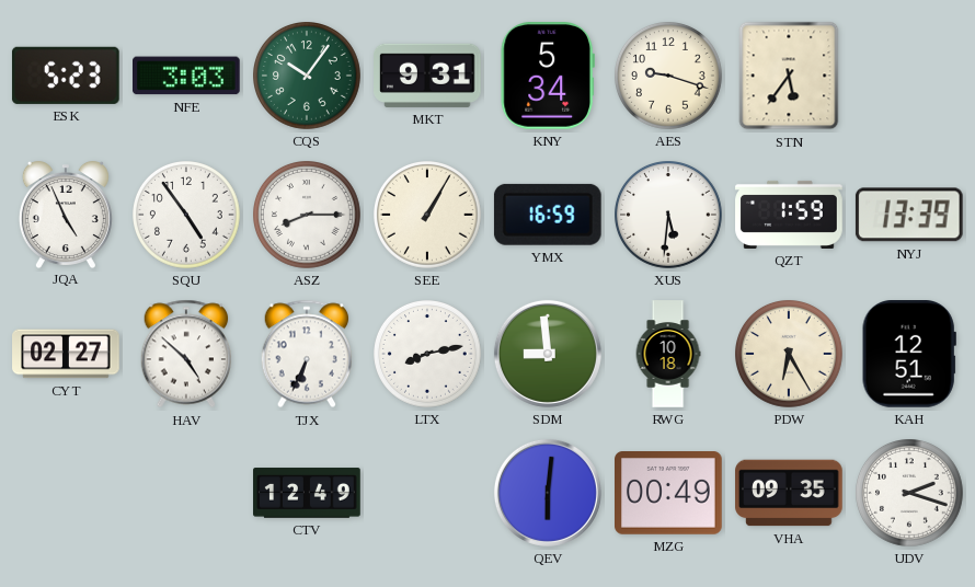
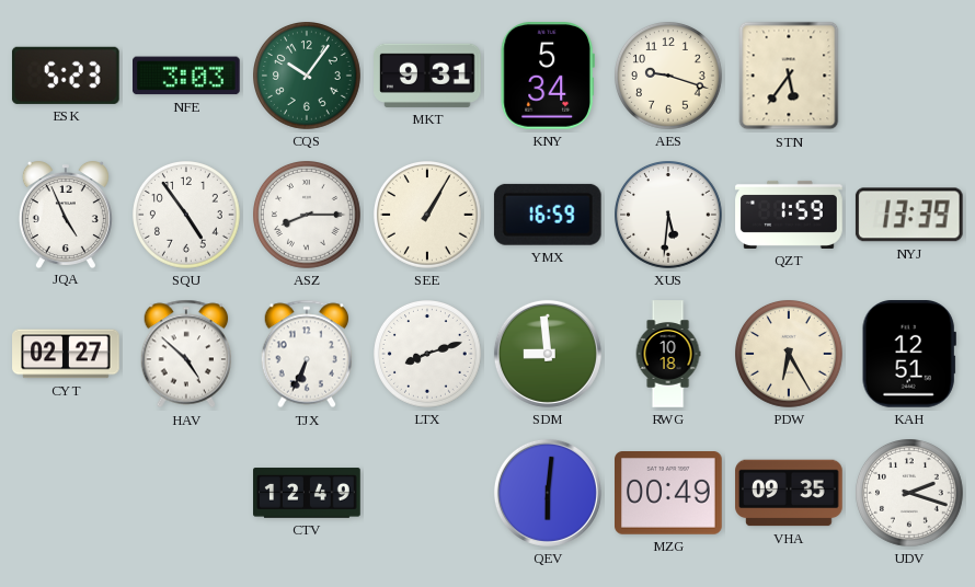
LTX: 8:13 -> 8:12
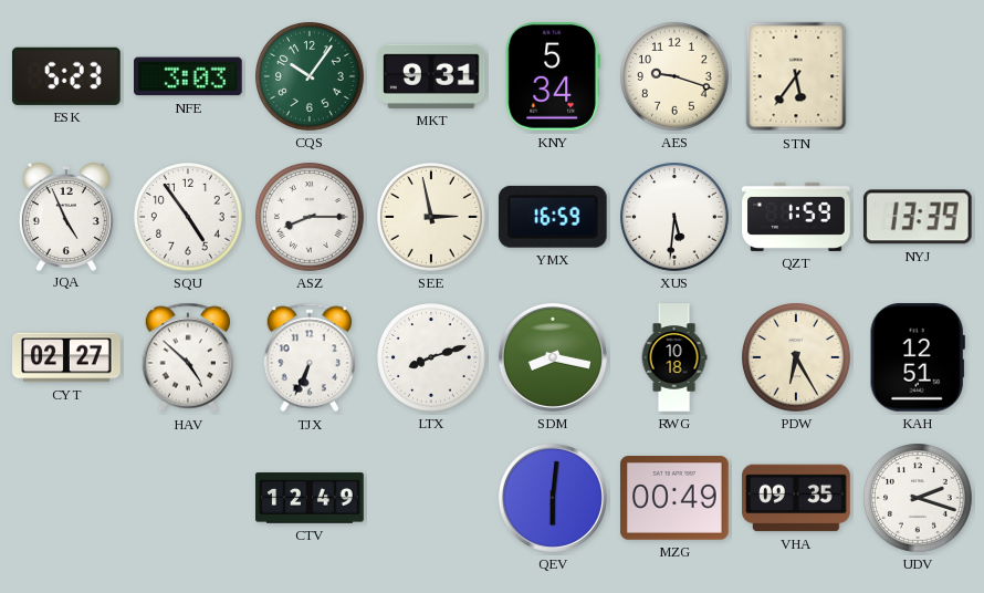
SEE: 1:05 -> 2:58
SDM: 8:59 -> 8:17
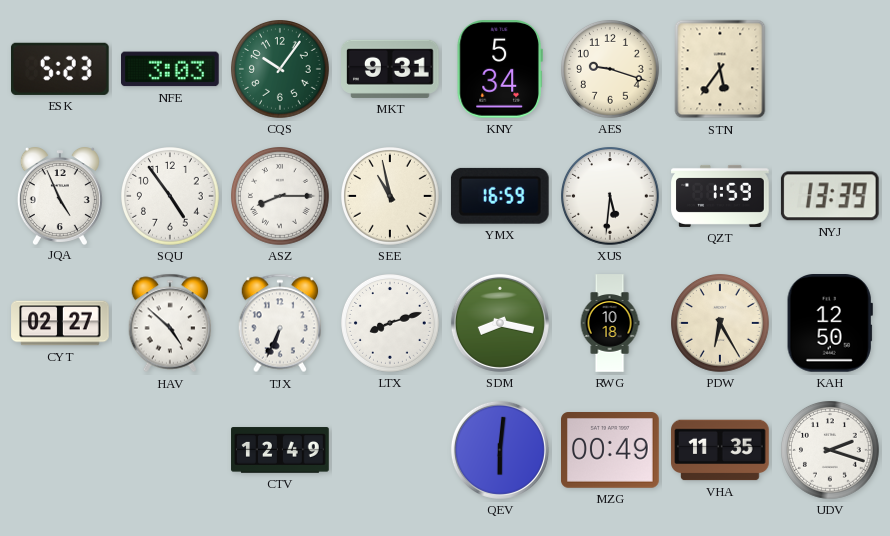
SEE: 2:58 -> 10:58
KAH: 12:51 -> 12:50
VHA: 09:35 -> 11:35
